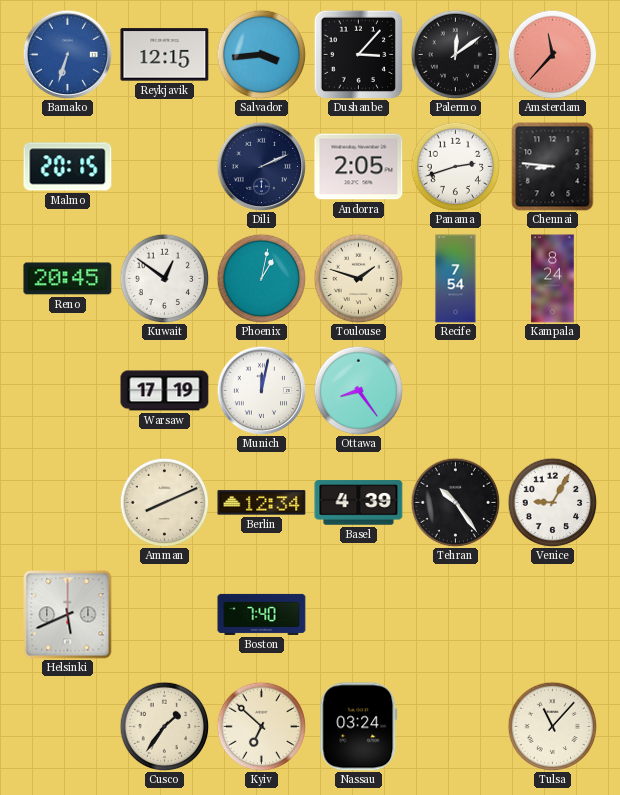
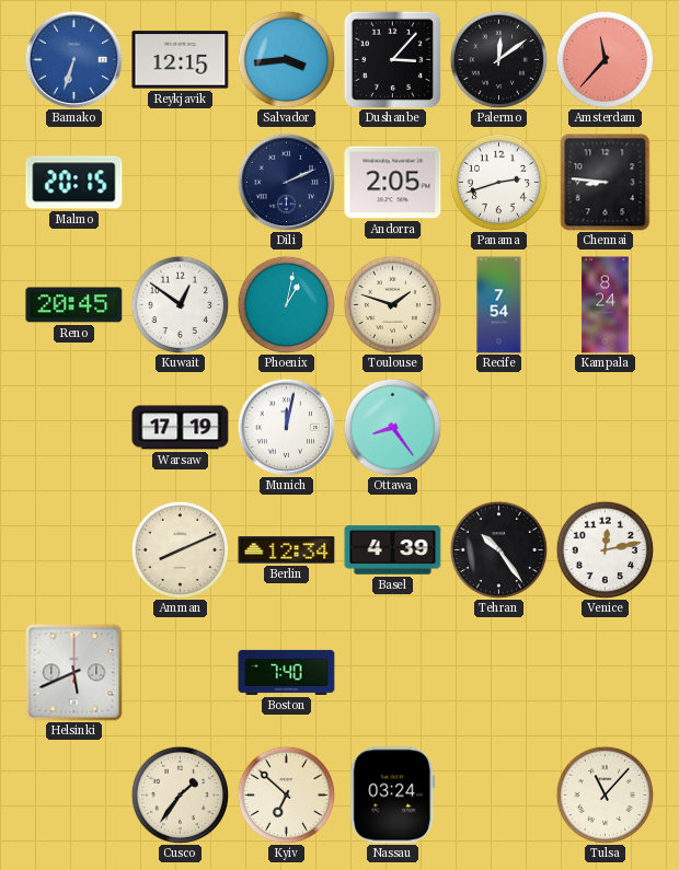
Venice: 9:05 -> 12:13
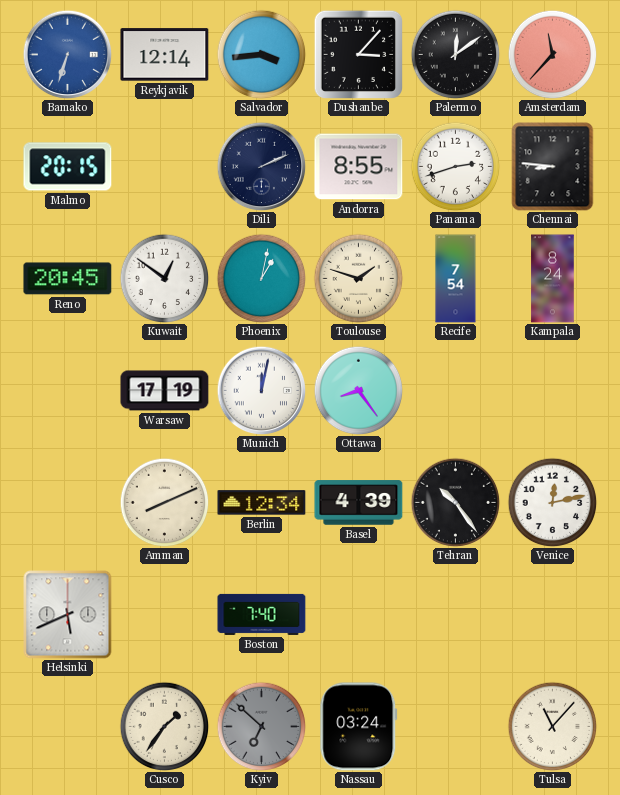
Reykjavik: 12:15 -> 12:14
Andorra: 2:05 -> 8:55
Kyiv dial: cream -> grey
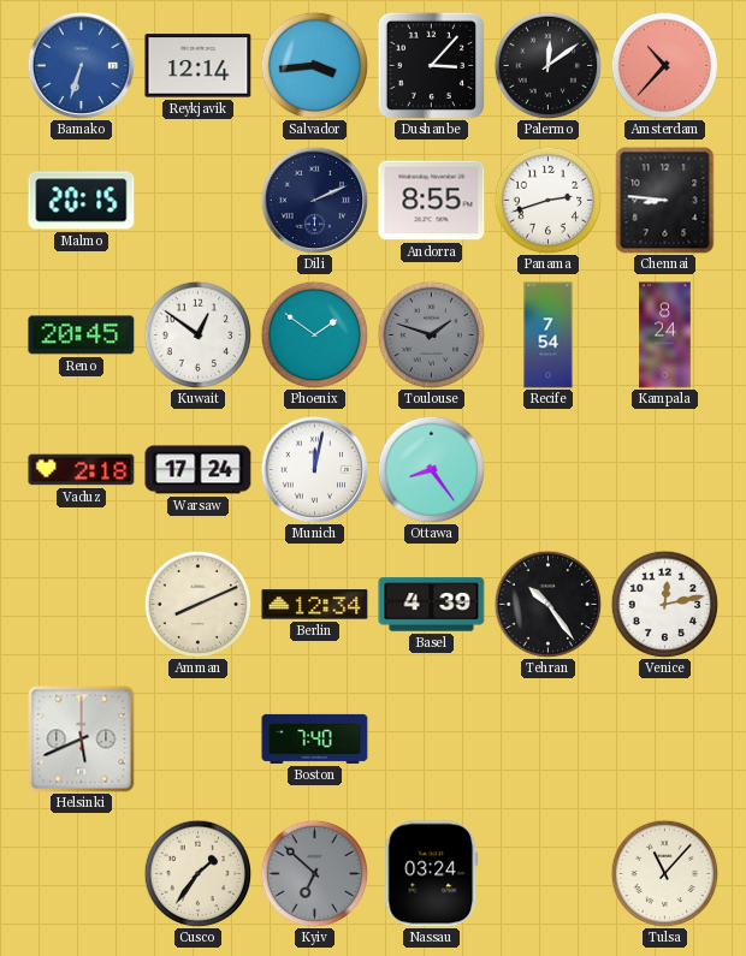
Amsterdam: 11:37 -> 10:37
Phoenix: 1:02 -> 1:51
Toulouse dial: cream -> grey
Vaduz: none -> 2:18
Warsaw: 17:19 -> 17:24
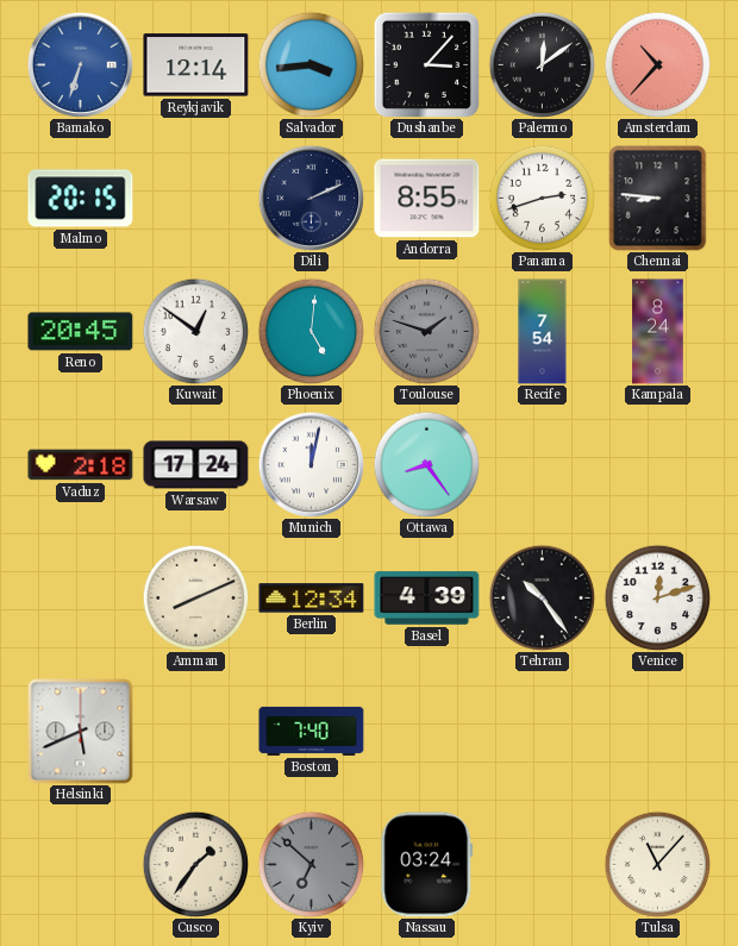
Phoenix: 1:51 -> 5:01
Venice: 12:13 -> 12:12
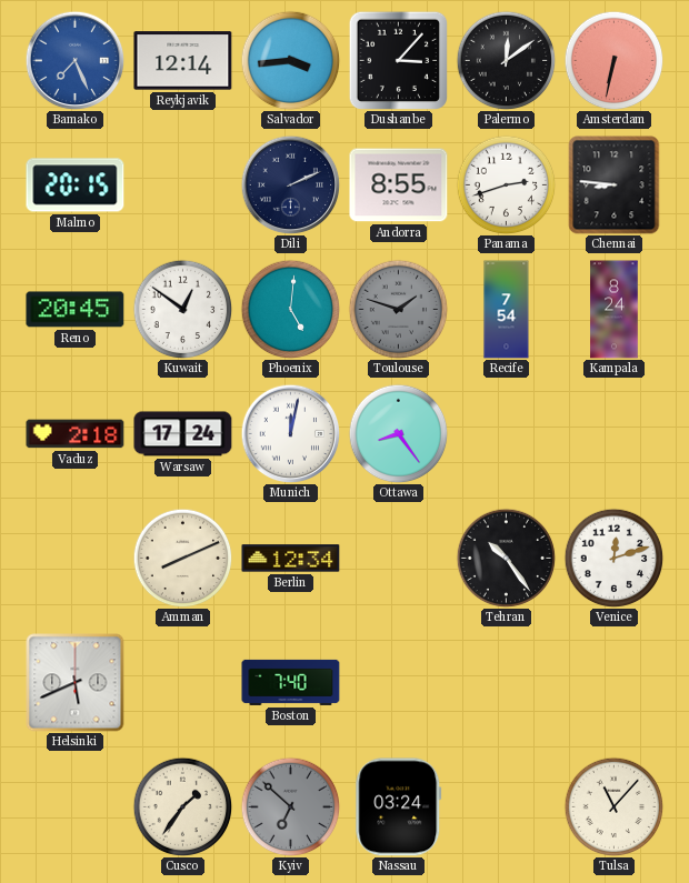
Bamako: 6:33 -> 7:26
Amsterdam: 10:37 -> 6:32
Basel: 4:39 -> none
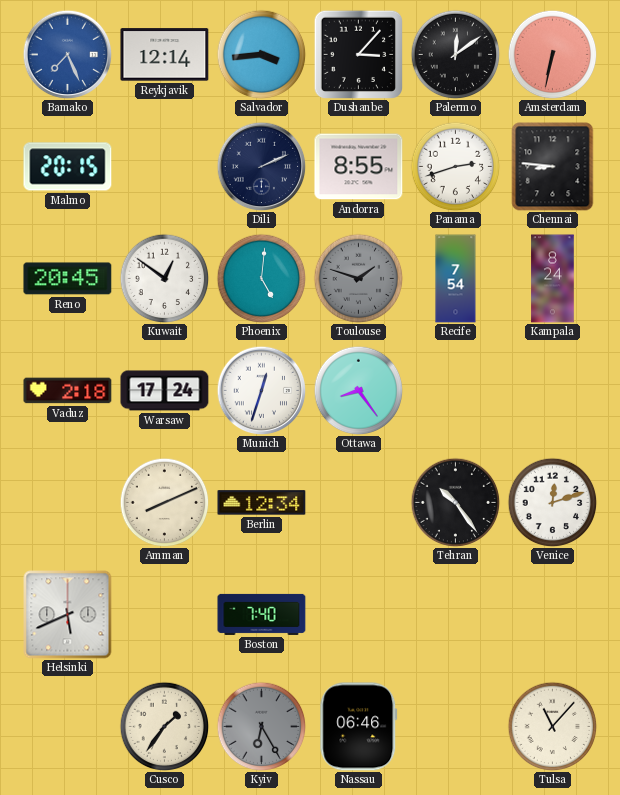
Munich: 12:02 -> 12:33
Kyiv: 6:52 -> 6:25
Nassau: 03:24 -> 06:46
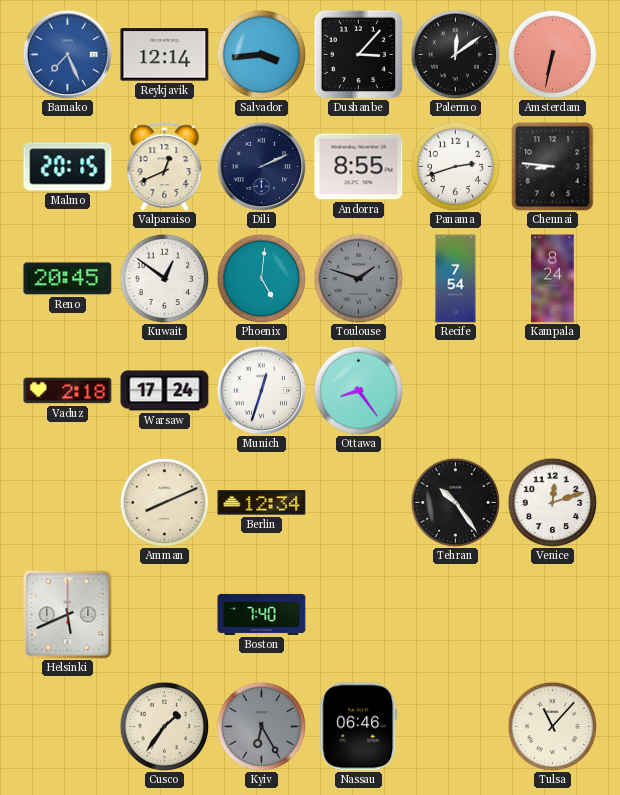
Valparaiso: none -> 12:41
